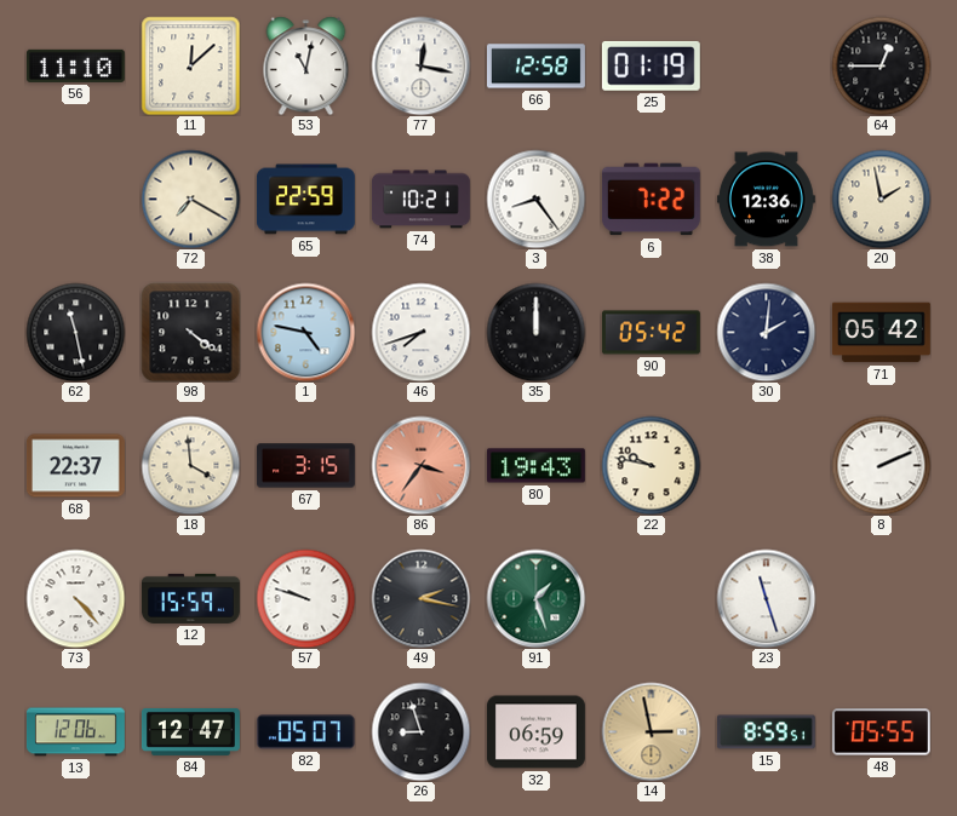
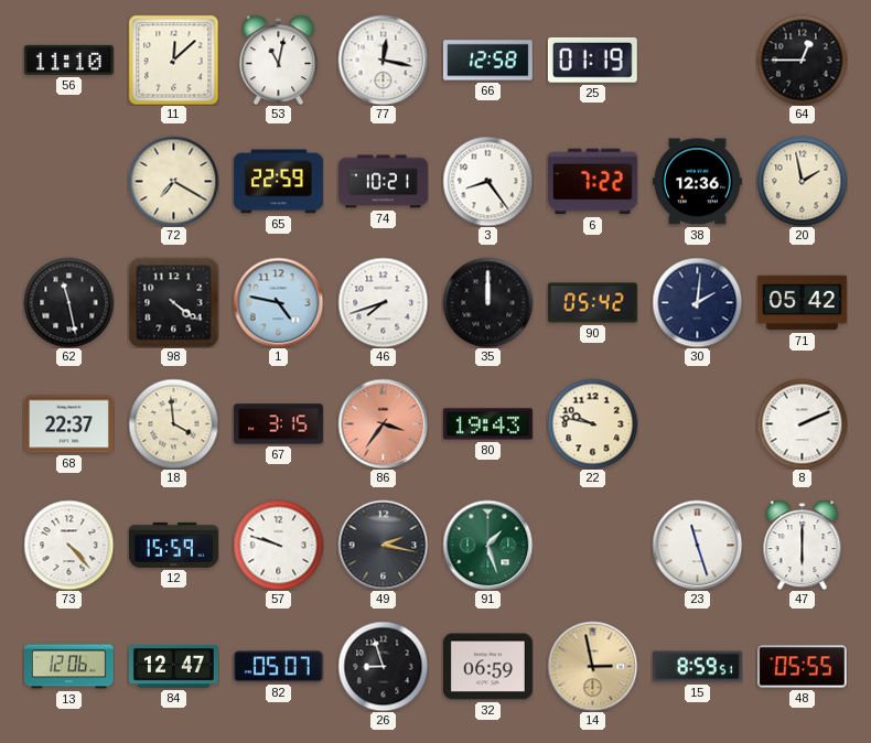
47: none -> 6:00
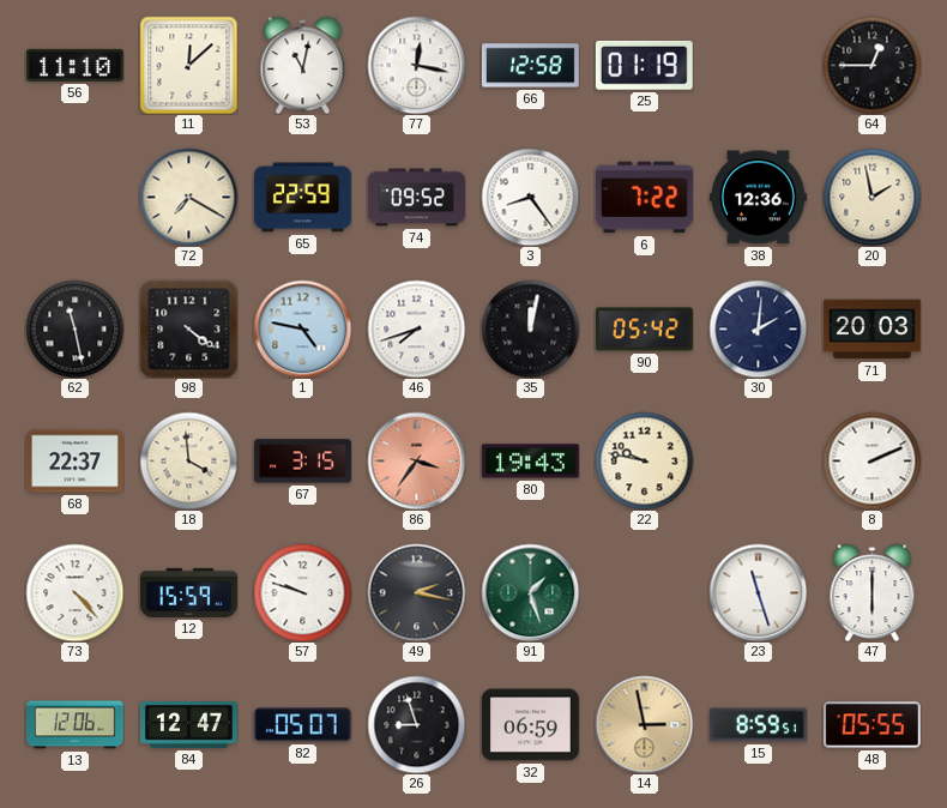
74: 10:21 -> 09:52
35: 12:00 -> 12:02
71: 05:42 -> 20:03
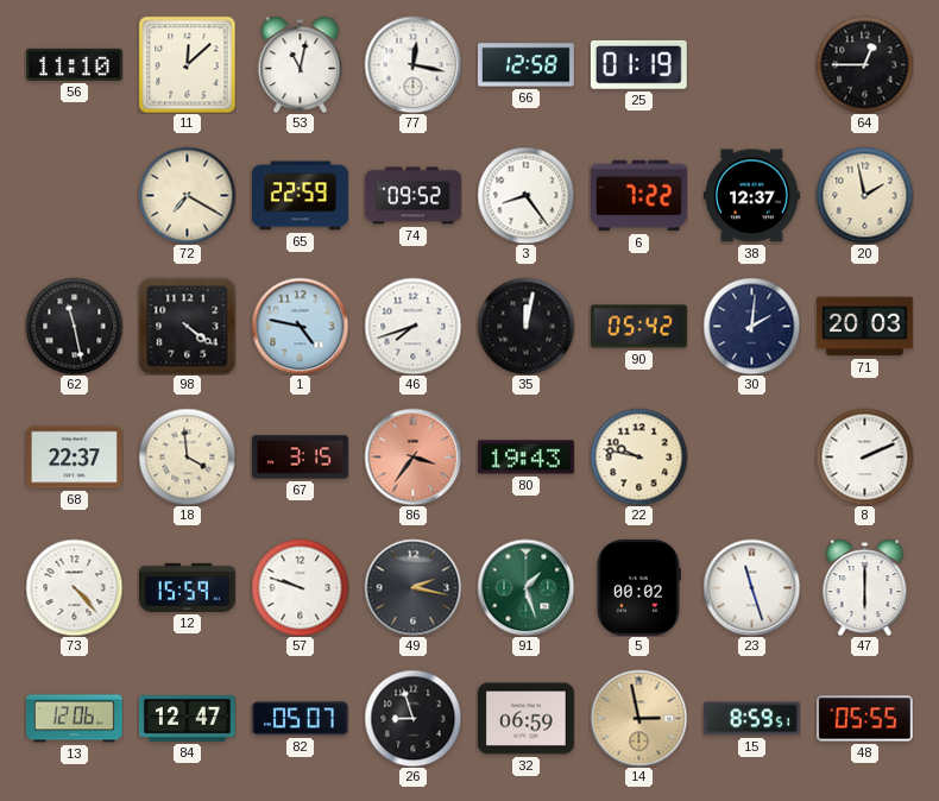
38: 12:36 -> 12:37
5: none -> 00:02
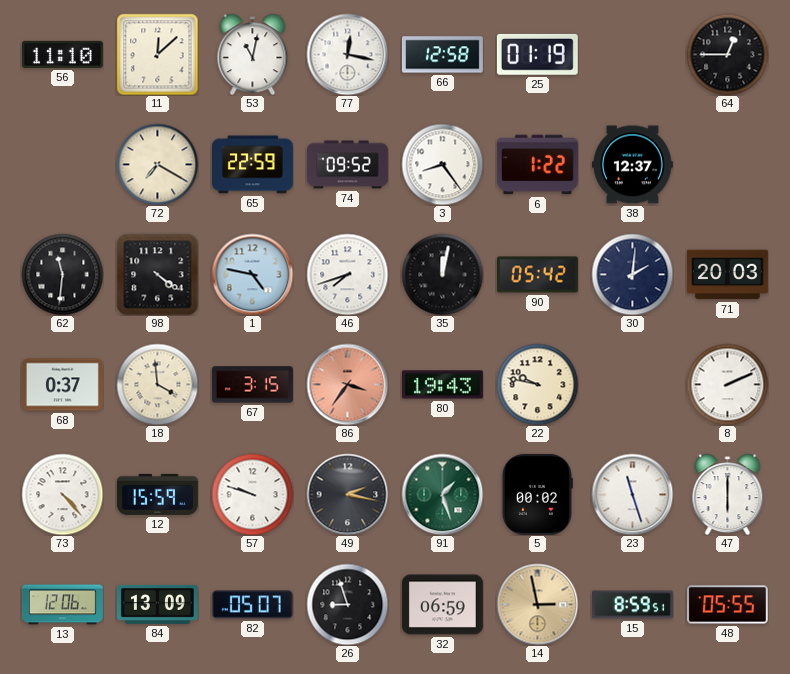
6: 7:22 -> 1:22
20: 1:58 -> none
62: 11:28 -> 11:31
68: 22:37 -> 0:37
84: 12:47 -> 13:09
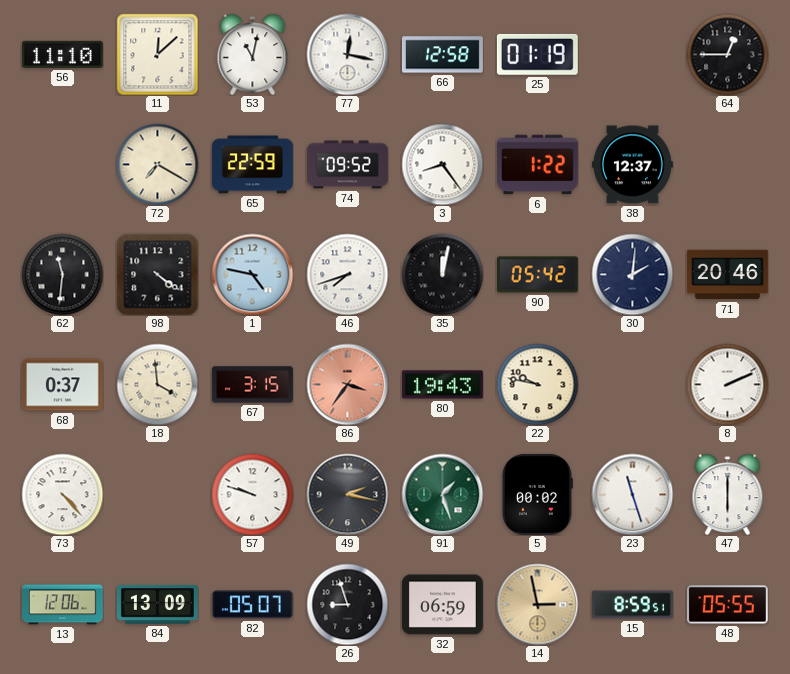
71: 20:03 -> 20:46
12: 15:59 -> none
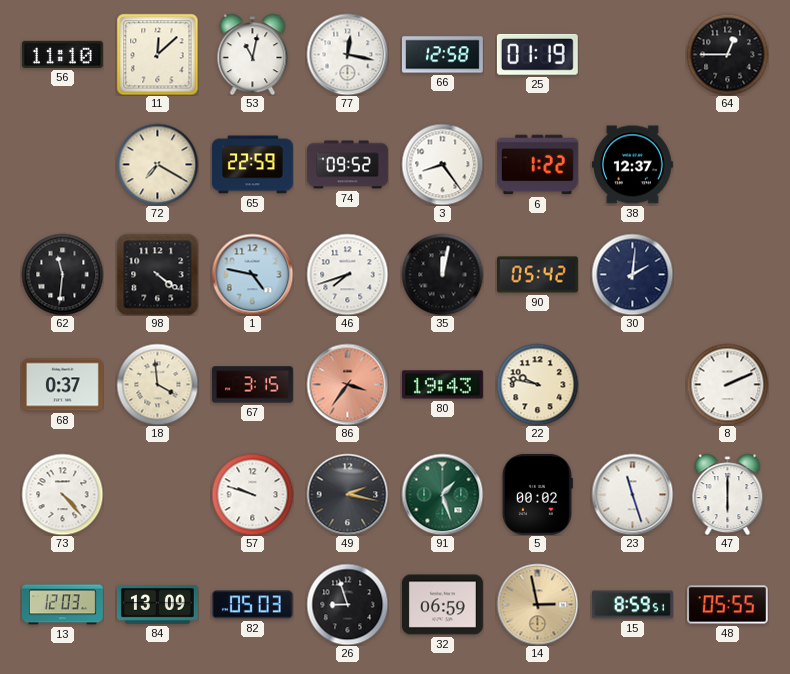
71: 20:46 -> none
13: 12:06 -> 12:03
82: 05:07 -> 05:03
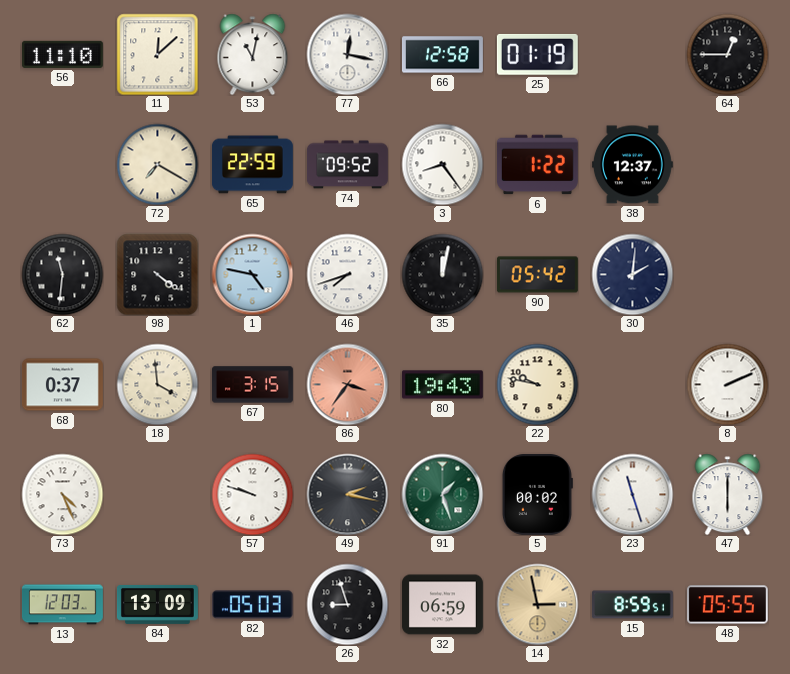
73: 4:23 -> 4:26
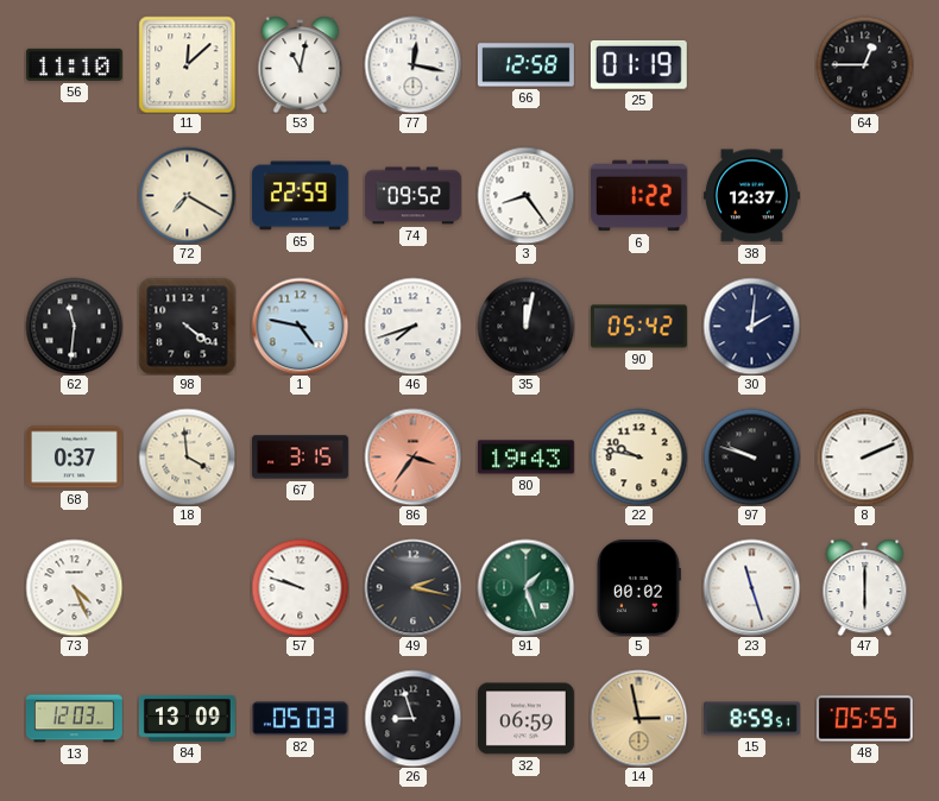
97: none -> 9:48
